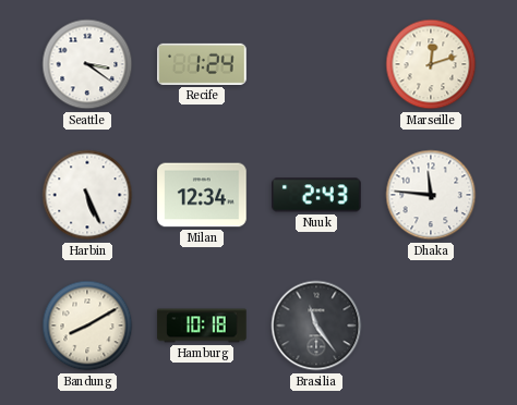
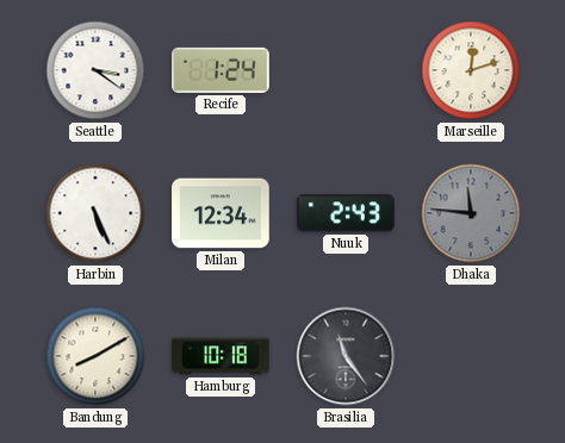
Dhaka dial: white -> grey
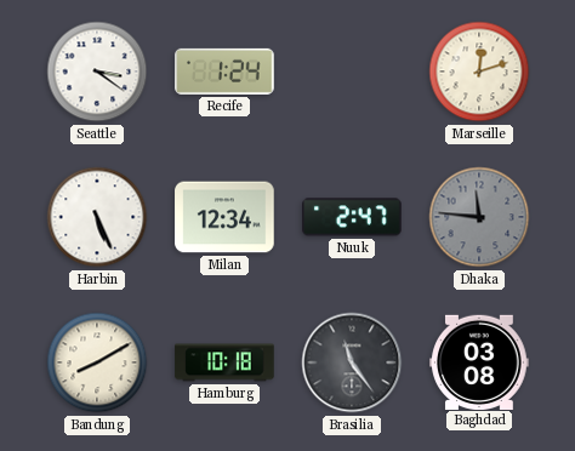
Nuuk: 2:43 -> 2:47
Baghdad: none -> 03:08
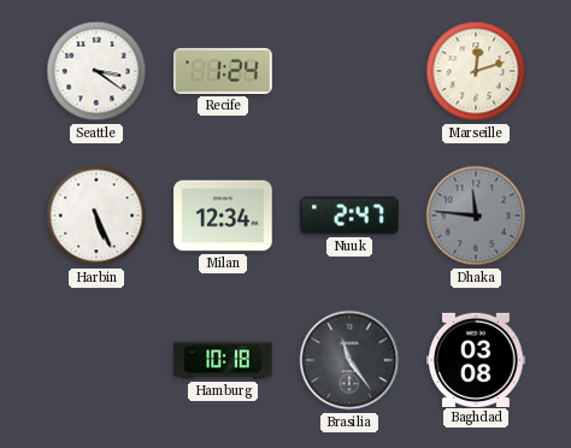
Bandung: 8:10 -> none
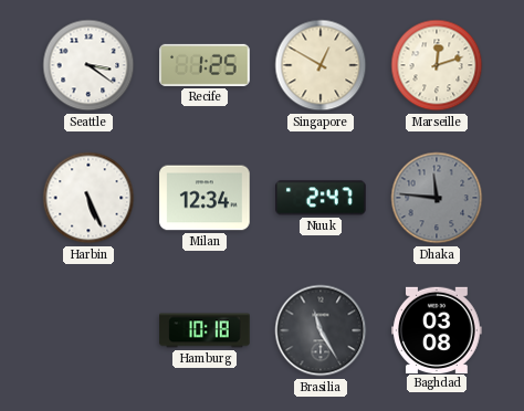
Recife: 1:24 -> 1:25
Singapore: none -> 12:50
Brasilia: 11:24 -> 11:25
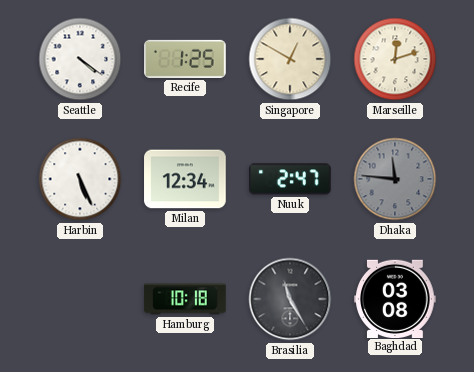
Seattle: 3:21 -> 4:21
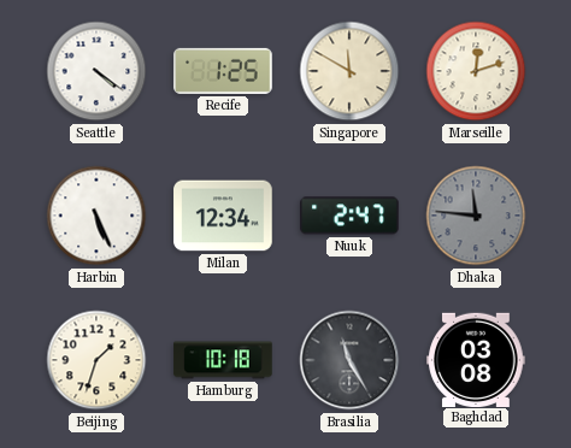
Singapore: 12:50 -> 11:50
Beijing: none -> 1:33
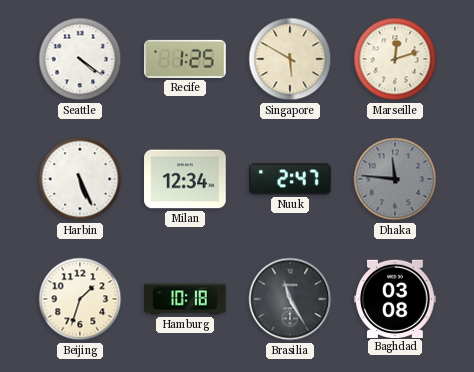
Singapore: 11:50 -> 5:50
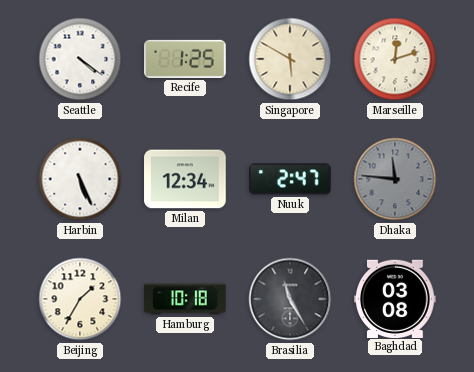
Beijing: 1:33 -> 1:35
